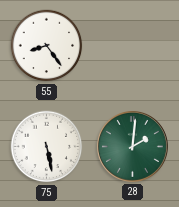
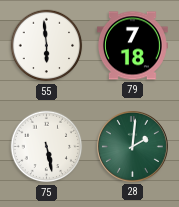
55: 8:24 -> 5:59
79: none -> 7:18
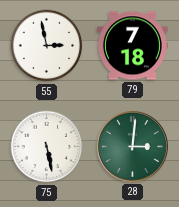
55: 5:59 -> 2:58
28: 2:01 -> 3:01
